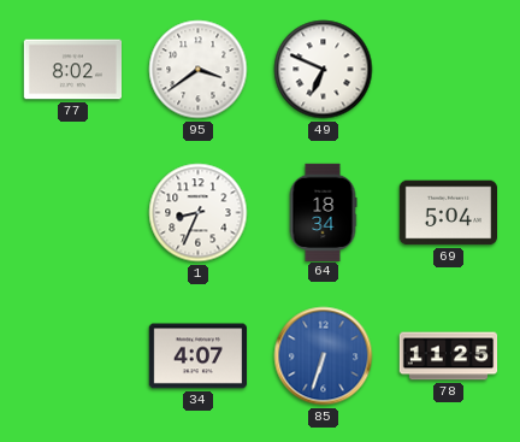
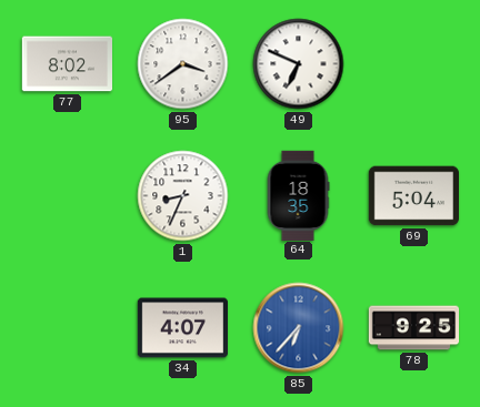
64: 18:34 -> 18:35
85: 6:33 -> 6:37
78: 11:25 -> 9:25
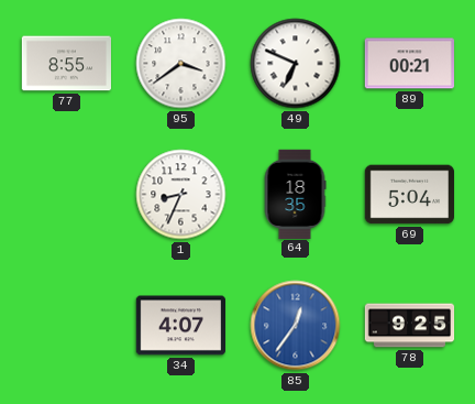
77: 8:02 -> 8:55
89: none -> 00:21
85: 6:37 -> 12:36
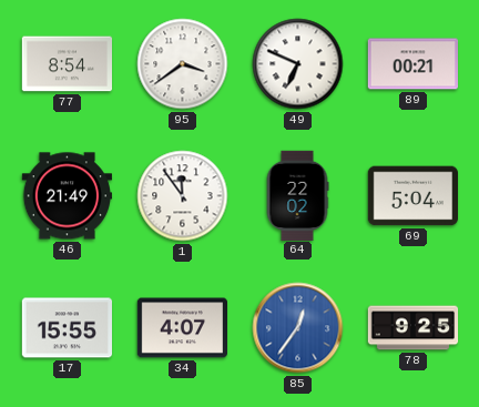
77: 8:55 -> 8:54
46: none -> 21:49
1: 8:34 -> 11:54
64: 18:35 -> 22:02
17: none -> 15:55
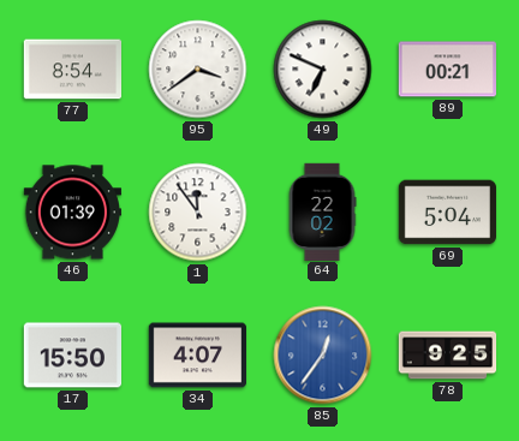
46: 21:49 -> 01:39
17: 15:55 -> 15:50
